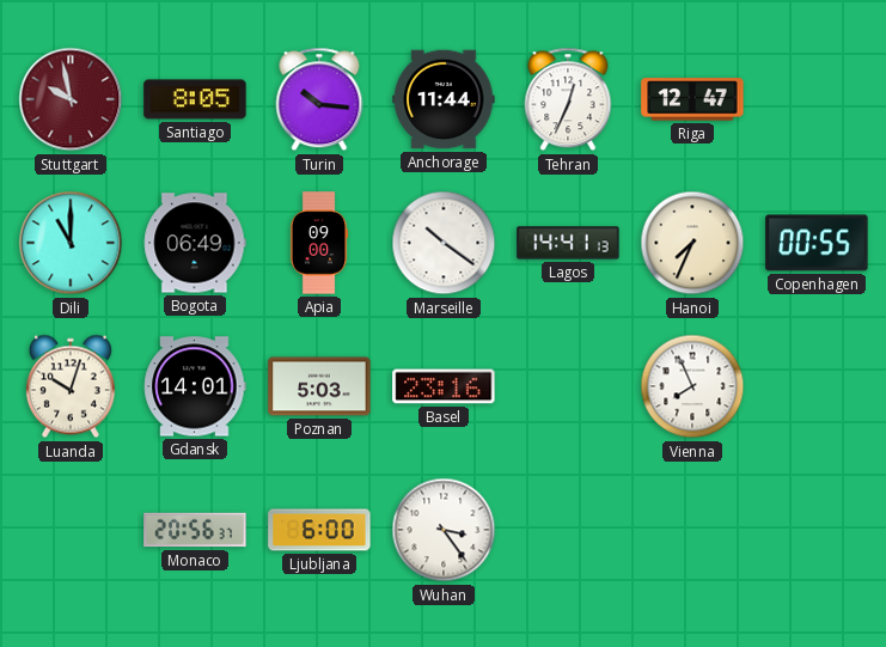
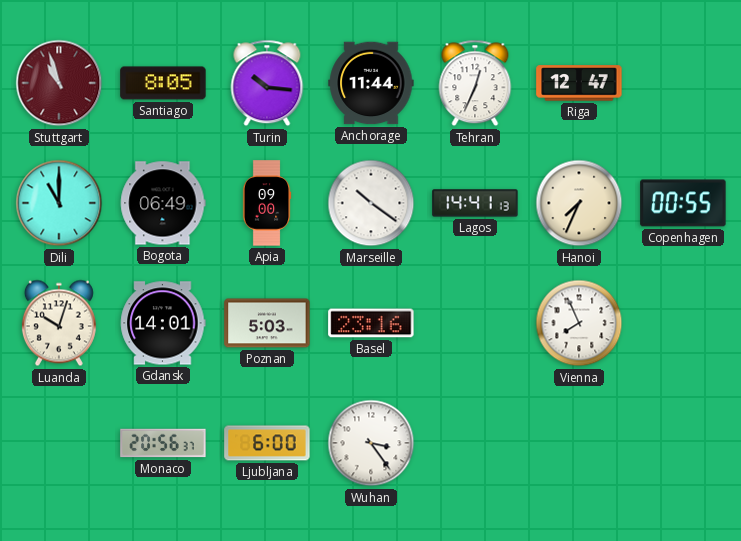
Stuttgart: 9:58 -> 10:57
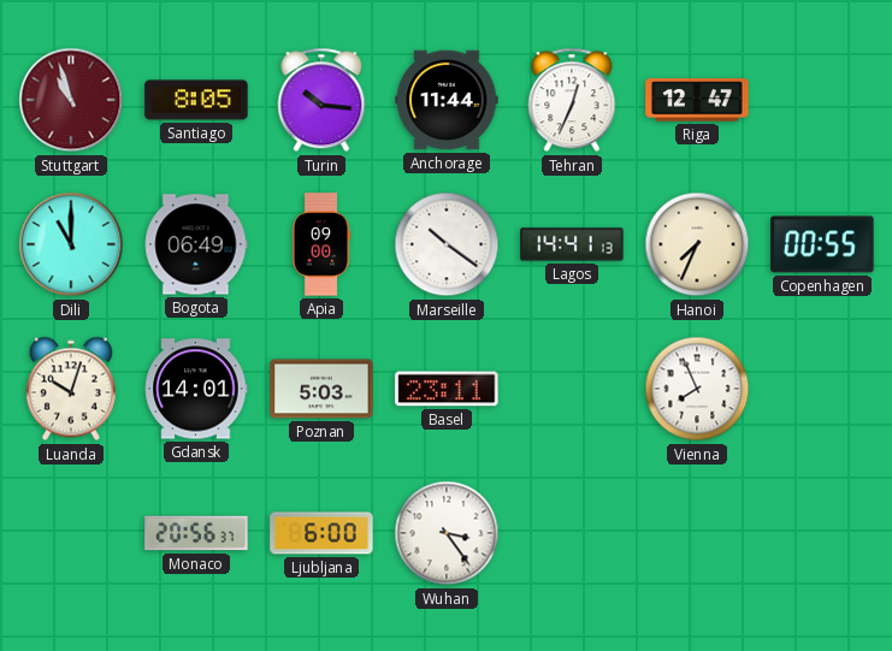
Basel: 23:16 -> 23:11
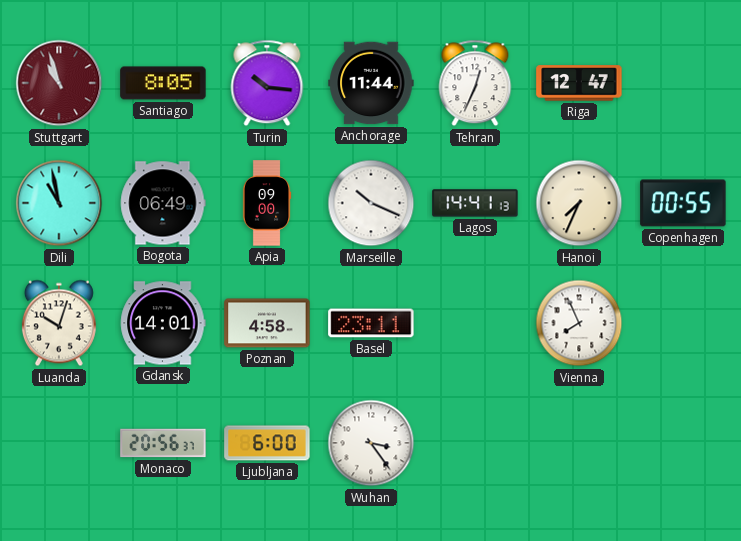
Dili: 11:00 -> 10:58
Marseille: 10:21 -> 10:19
Poznan: 5:03 -> 4:58
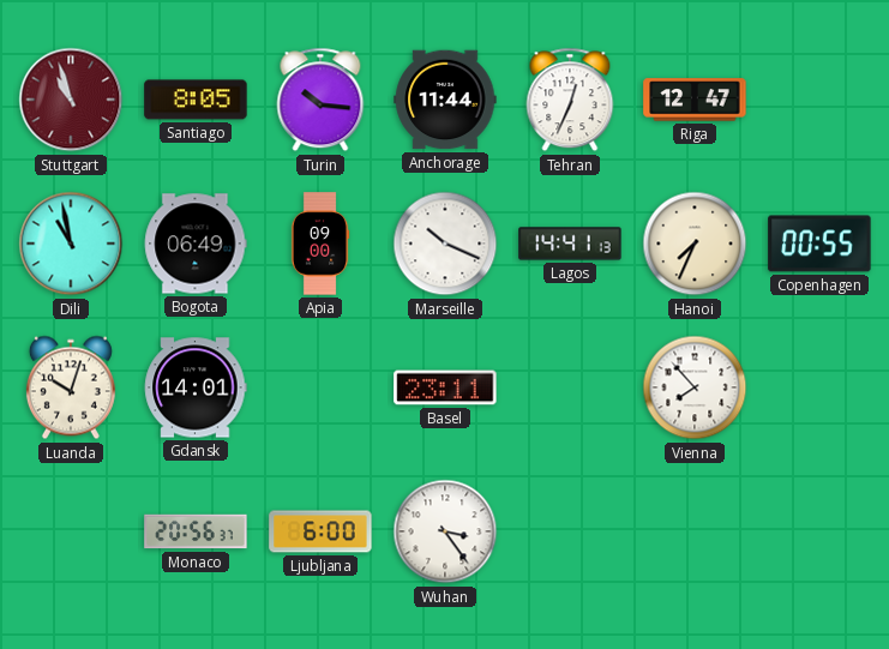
Poznan: 4:58 -> none
Vienna: 7:56 -> 7:53
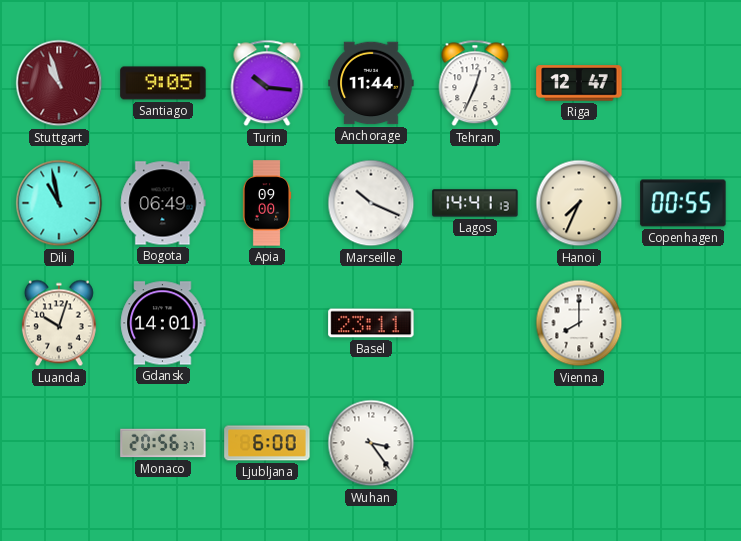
Santiago: 8:05 -> 9:05
Vienna: 7:53 -> 8:00
